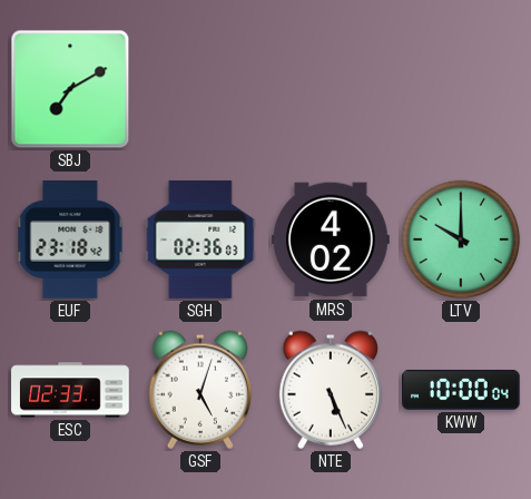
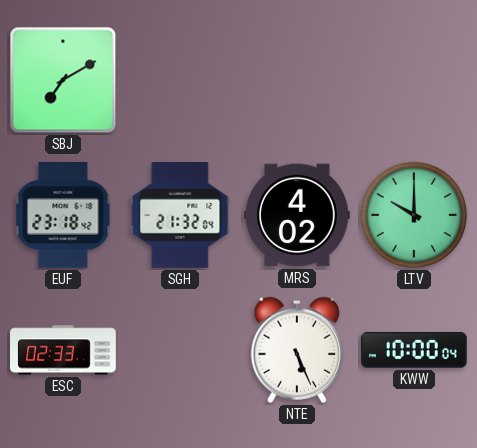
SGH: 02:36 -> 21:32
GSF: 5:03 -> none
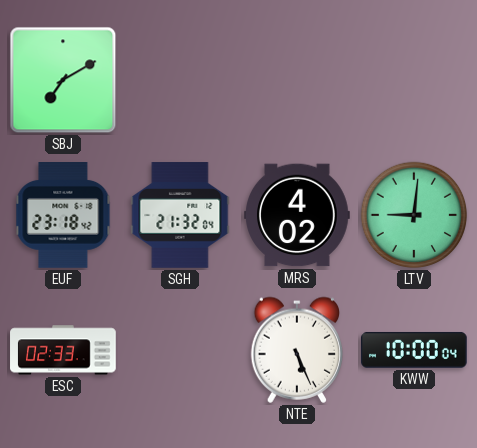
LTV: 10:00 -> 9:01
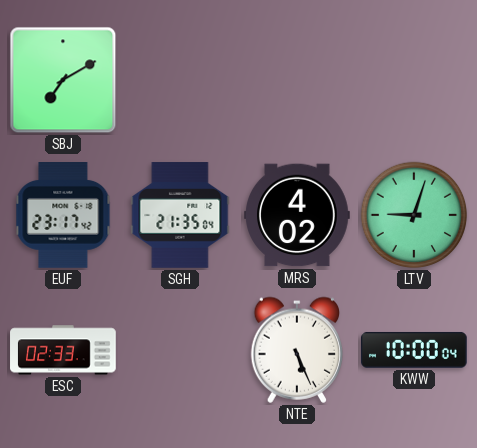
EUF: 23:18 -> 23:17
SGH: 21:32 -> 21:35
LTV: 9:01 -> 9:03
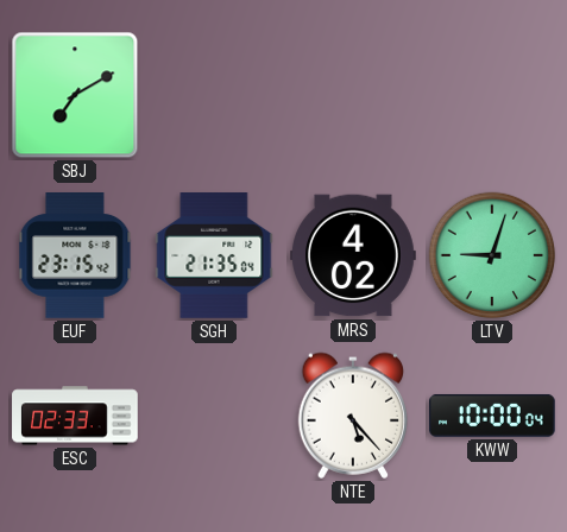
EUF: 23:17 -> 23:15
NTE: 5:26 -> 5:23
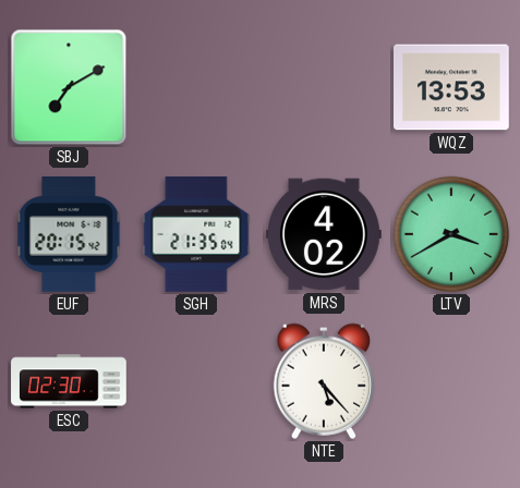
WQZ: none -> 13:53
EUF: 23:15 -> 20:15
LTV: 9:03 -> 3:40
ESC: 02:33 -> 02:30
KWW: 10:00 -> none
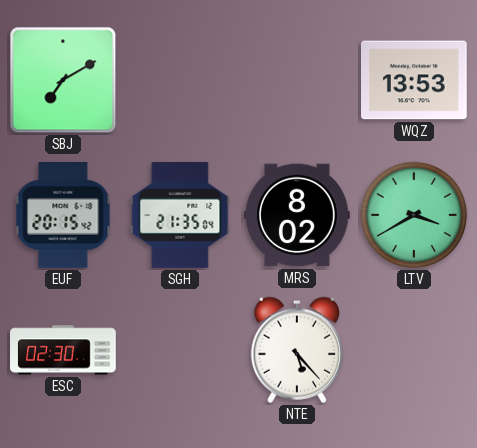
MRS: 4:02 -> 8:02
